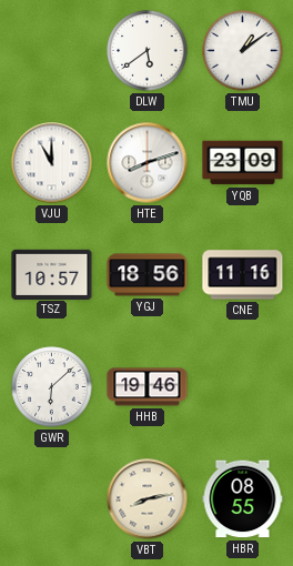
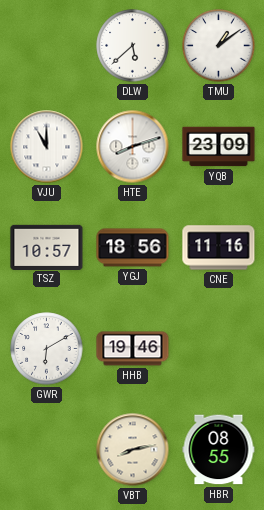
DLW: 5:39 -> 5:38
GWR: 6:08 -> 6:10
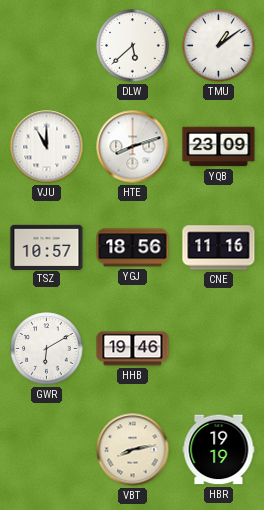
HBR: 08:55 -> 19:19
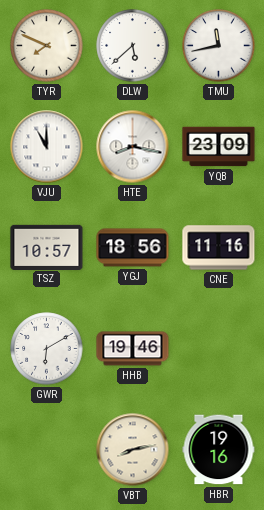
TYR: none -> 7:49
TMU: 1:09 -> 11:43
HTE: 8:12 -> 8:17
HBR: 19:19 -> 19:16
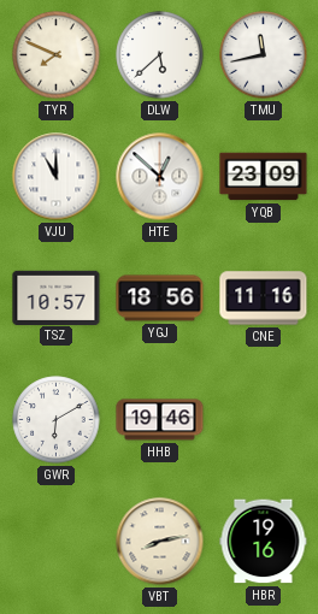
HTE: 8:17 -> 12:52
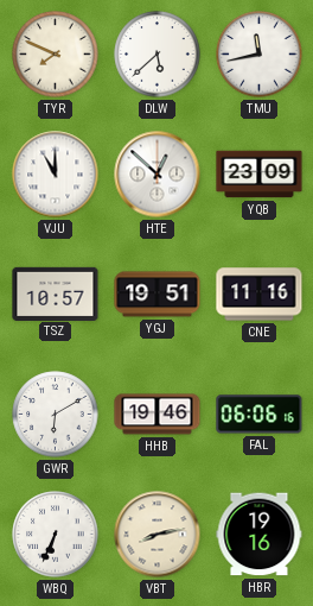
YGJ: 18:56 -> 19:51
FAL: none -> 06:06
WBQ: none -> 6:34
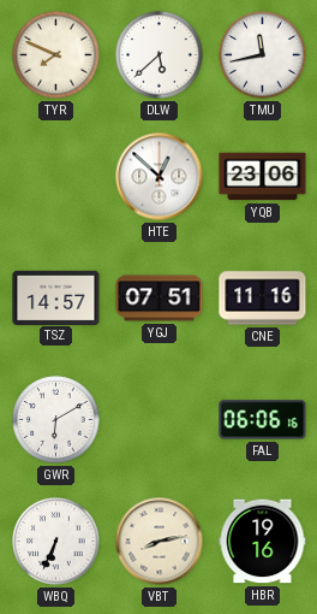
VJU: 11:00 -> none
YQB: 23:09 -> 23:06
TSZ: 10:57 -> 14:57
YGJ: 19:51 -> 07:51
HHB: 19:46 -> none
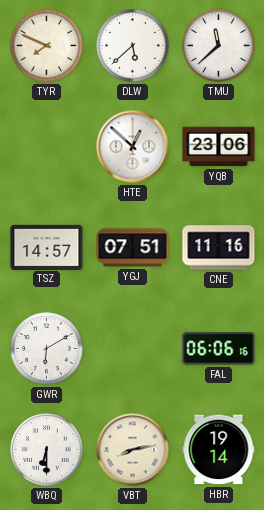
TMU: 11:43 -> 11:38
WBQ: 6:34 -> 6:30
HBR: 19:16 -> 19:14
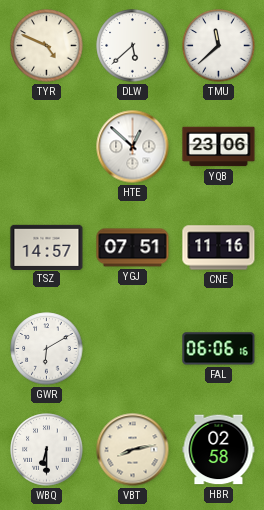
TYR: 7:49 -> 4:49
HBR: 19:14 -> 02:58
